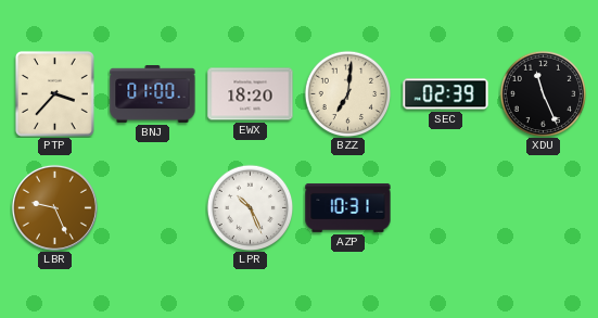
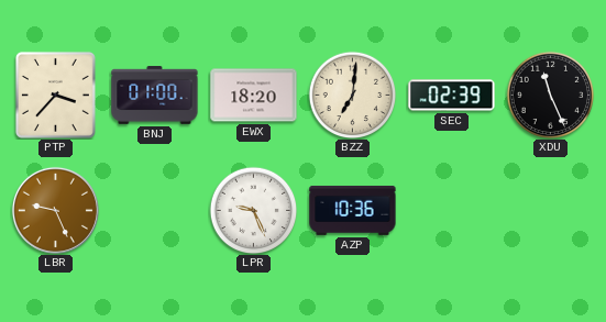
LPR: 10:26 -> 9:26
AZP: 10:31 -> 10:36
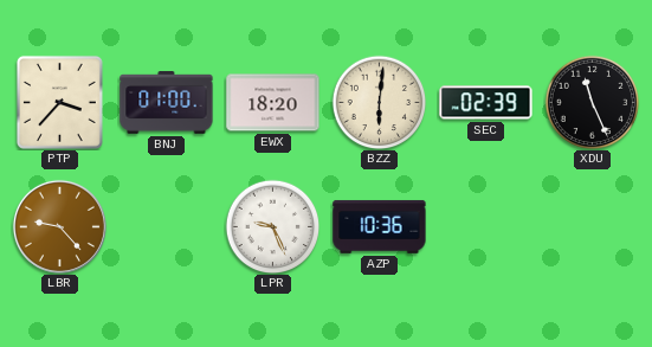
BZZ: 7:01 -> 6:01
LBR: 9:26 -> 9:23
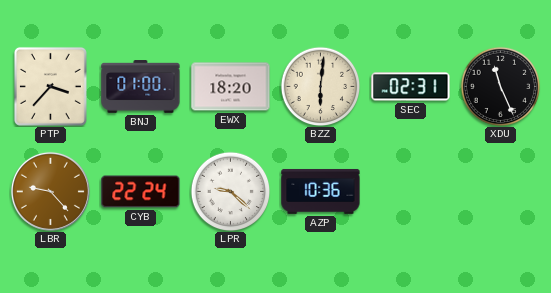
SEC: 02:39 -> 02:31
CYB: none -> 22:24
LPR: 9:26 -> 9:22
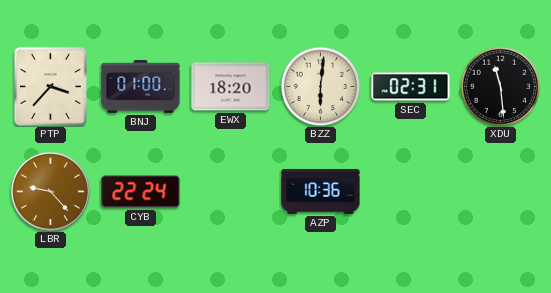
XDU: 11:26 -> 11:29
LPR: 9:22 -> none
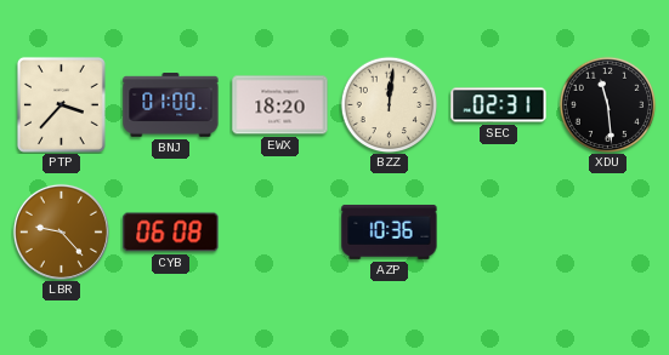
BZZ: 6:01 -> 12:01
CYB: 22:24 -> 06:08
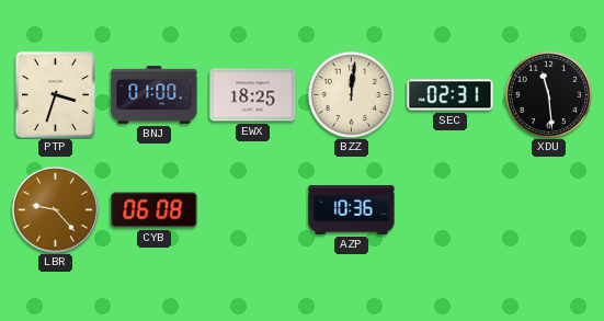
PTP: 3:37 -> 3:33
EWX: 18:20 -> 18:25
